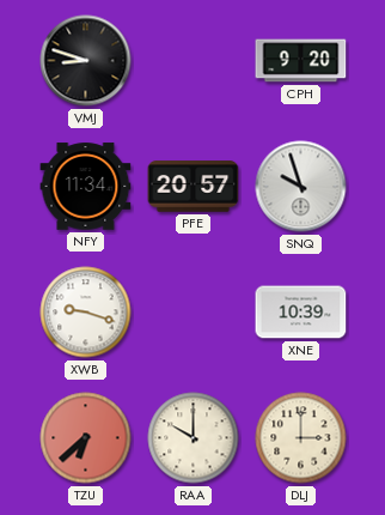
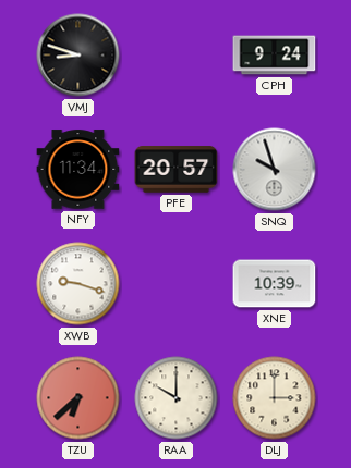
CPH: 9:20 -> 9:24
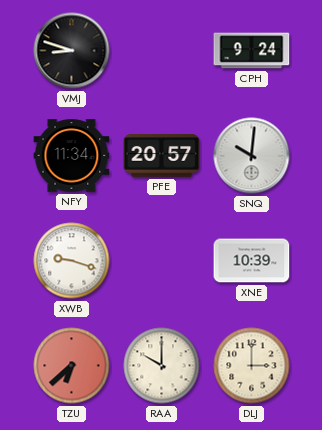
SNQ: 9:57 -> 10:01
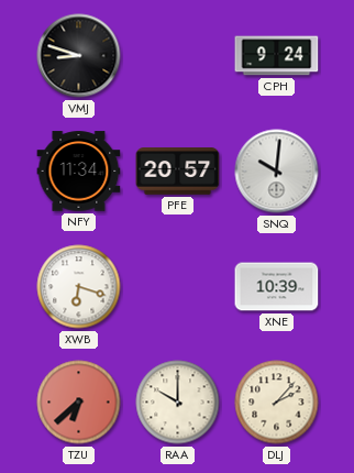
XWB: 9:18 -> 6:18
DLJ: 3:00 -> 2:07
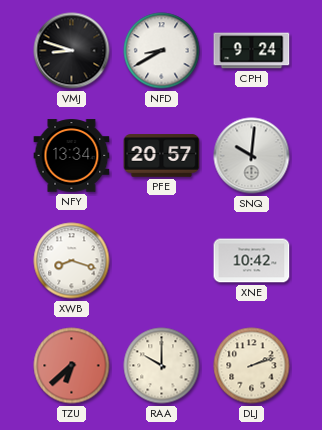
NFD: none -> 8:40
NFY: 11:34 -> 13:34
XWB: 6:18 -> 8:18
XNE: 10:39 -> 10:42
DLJ: 2:07 -> 2:12
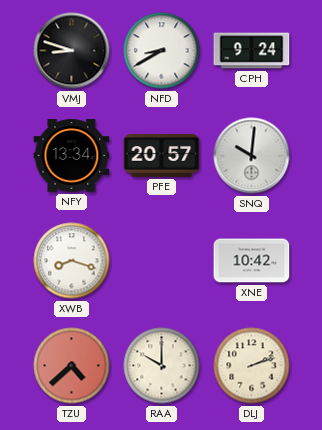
TZU: 6:38 -> 4:38
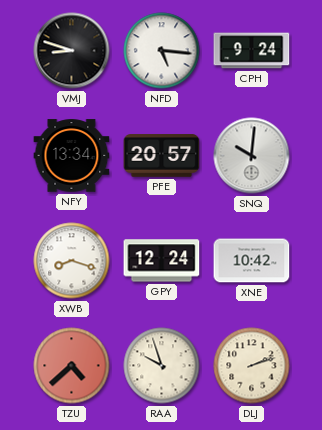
NFD: 8:40 -> 5:16
GPY: none -> 12:24
RAA: 10:00 -> 9:57
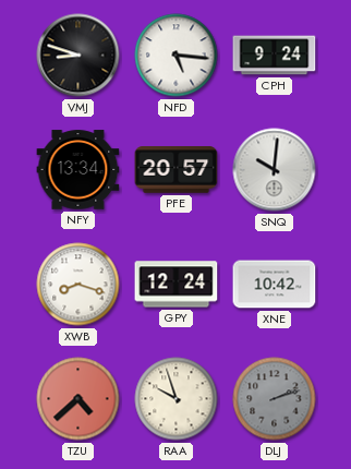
DLJ dial: cream -> grey
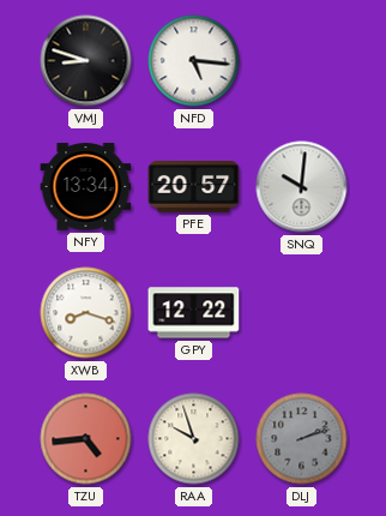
CPH: 9:24 -> none
GPY: 12:24 -> 12:22
XNE: 10:42 -> none
TZU: 4:38 -> 4:44
